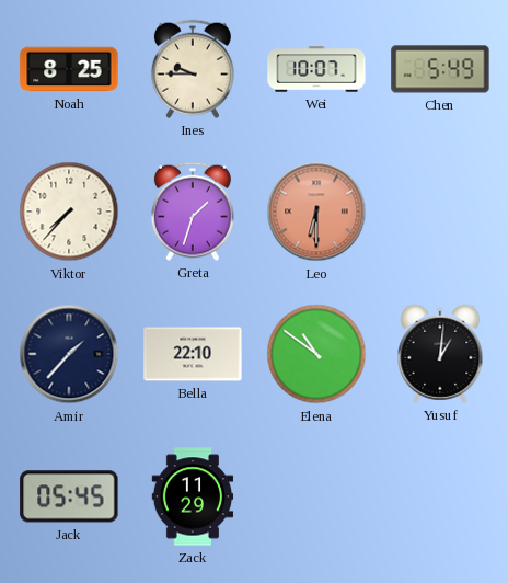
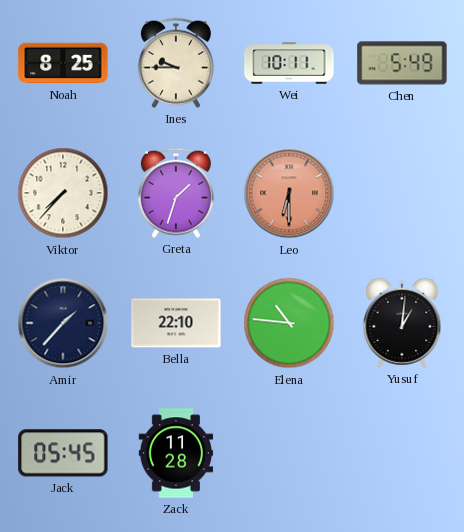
Wei: 10:07 -> 10:11
Elena: 10:51 -> 10:46
Zack: 11:29 -> 11:28
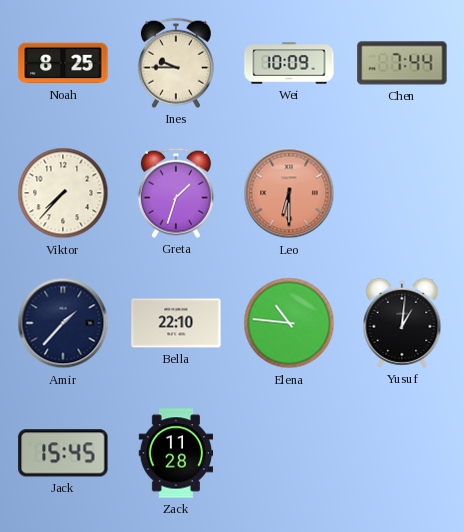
Wei: 10:11 -> 10:09
Chen: 5:49 -> 7:44
Jack: 05:45 -> 15:45
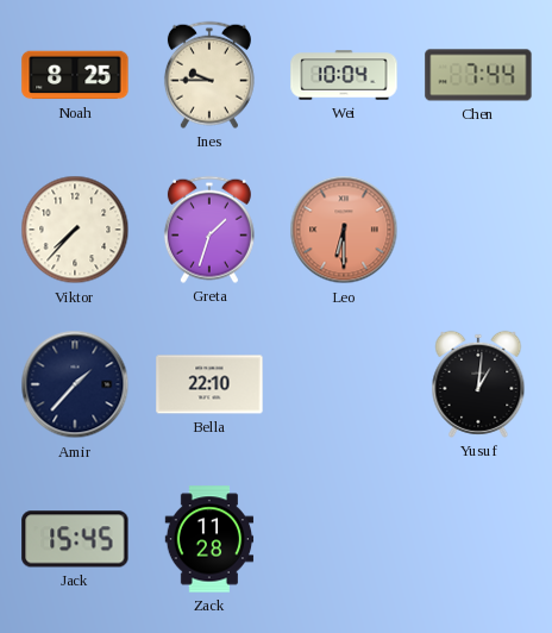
Wei: 10:09 -> 10:04
Elena: 10:46 -> none
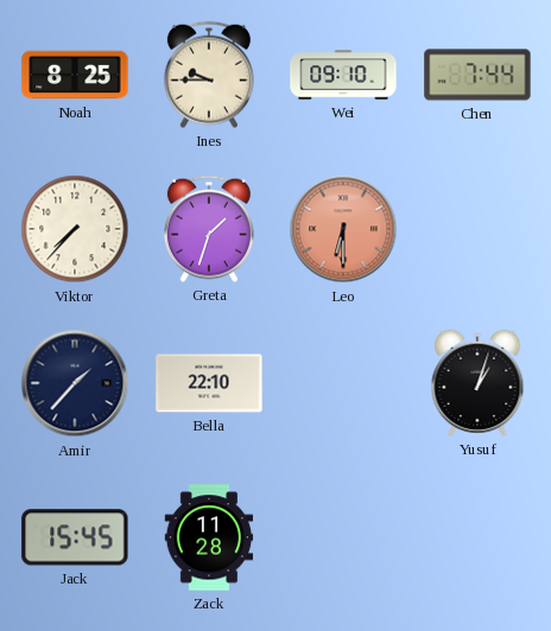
Wei: 10:04 -> 09:10
Yusuf: 1:01 -> 1:03
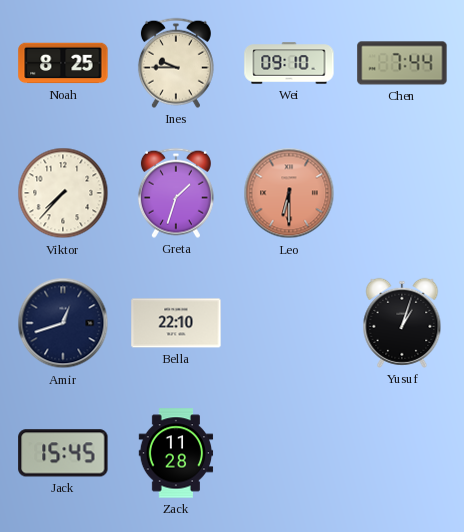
Amir: 1:37 -> 12:42
